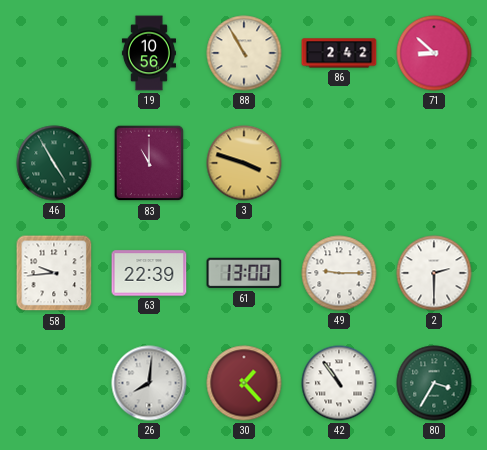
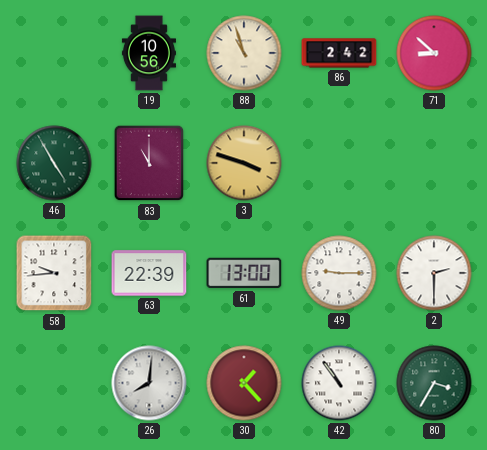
88: 10:55 -> 10:57
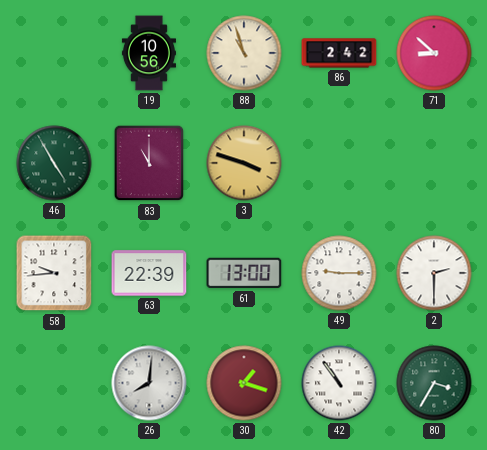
30: 1:23 -> 1:18
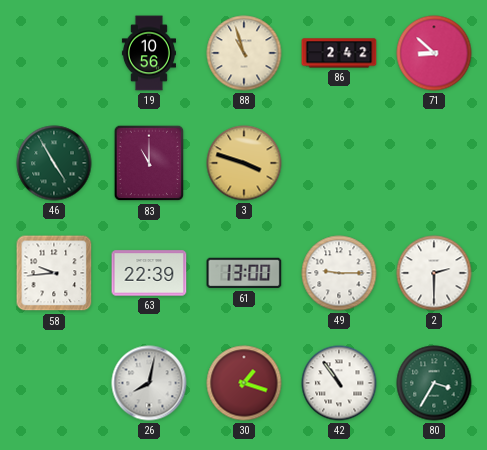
26: 8:01 -> 8:02
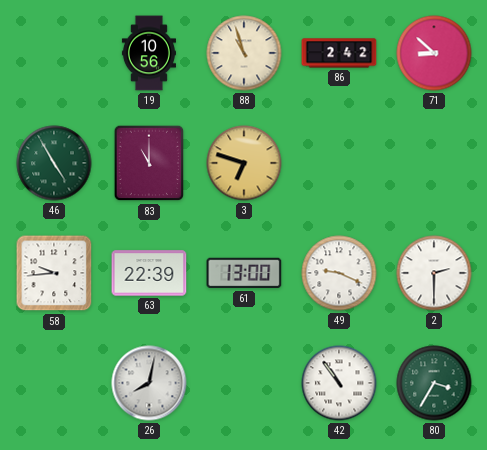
3: 3:48 -> 6:48
49: 9:15 -> 9:19
30: 1:18 -> none
